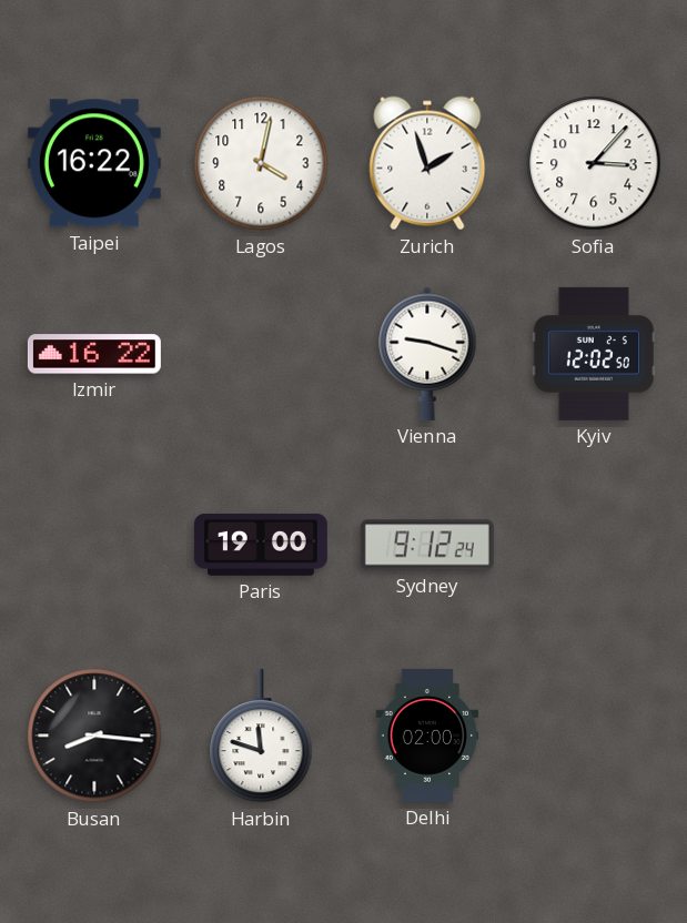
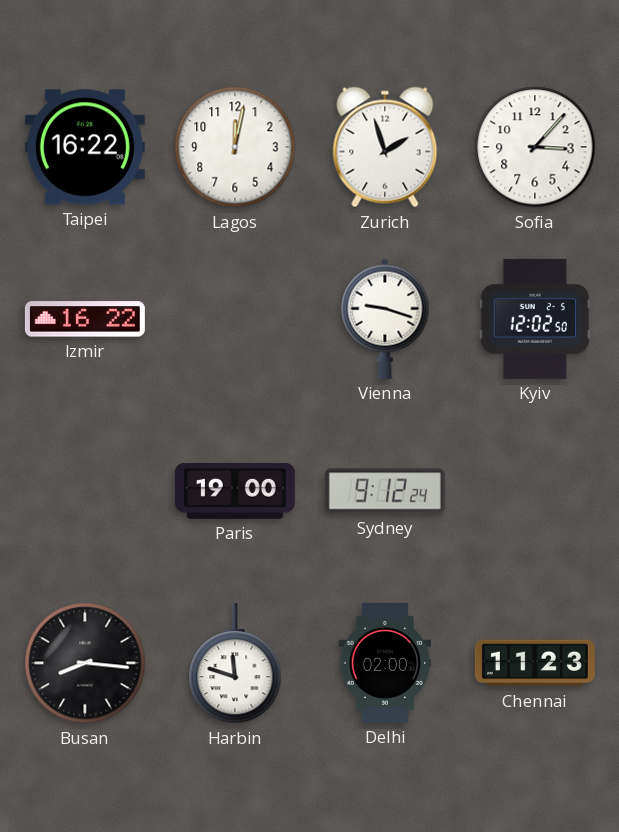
Lagos: 4:02 -> 12:02
Chennai: none -> 11:23
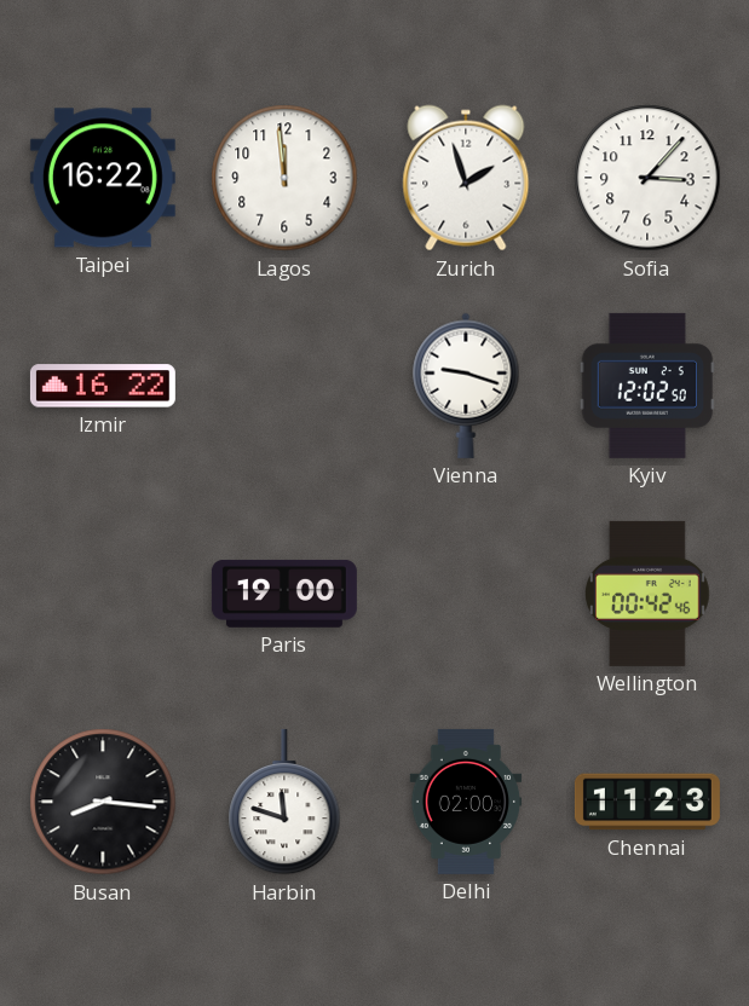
Lagos: 12:02 -> 11:59
Sydney: 9:12 -> none
Wellington: none -> 00:42
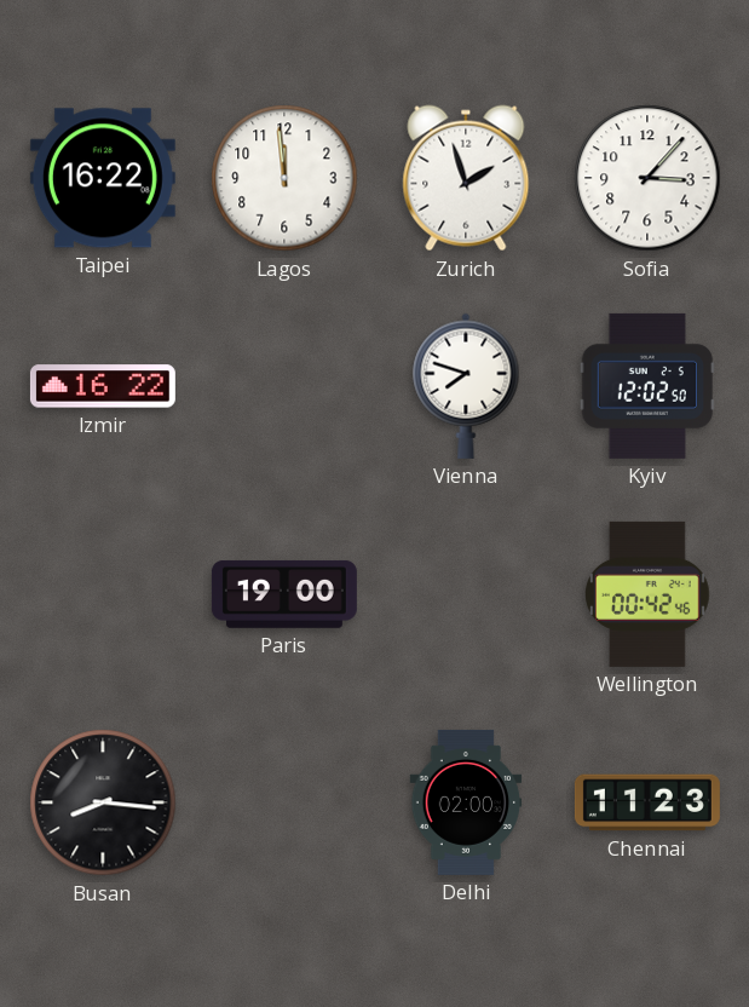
Vienna: 9:18 -> 7:48
Harbin: 11:48 -> none
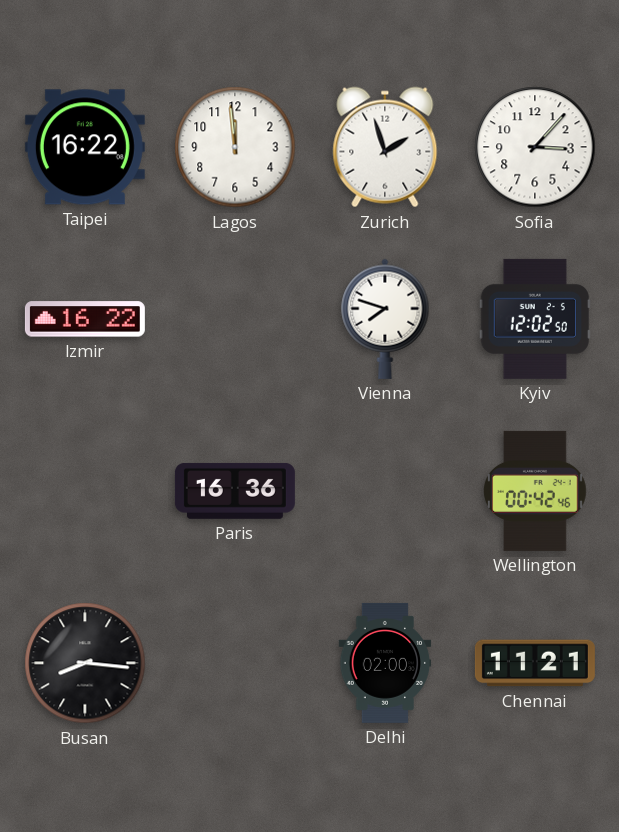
Paris: 19:00 -> 16:36
Chennai: 11:23 -> 11:21
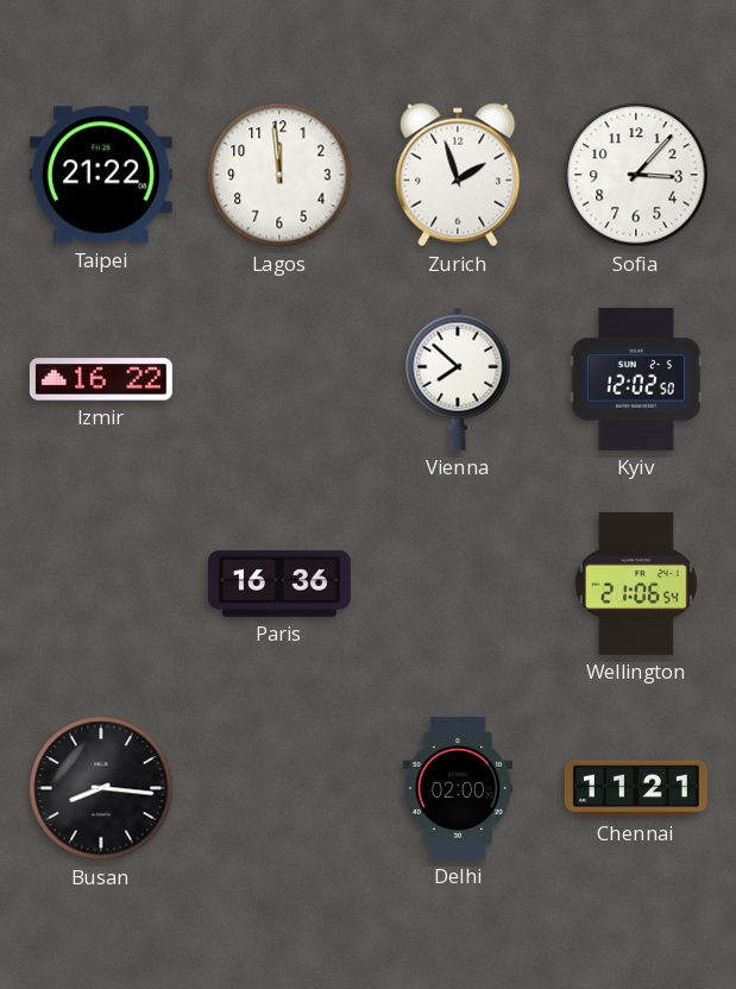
Taipei: 16:22 -> 21:22
Vienna: 7:48 -> 7:52
Wellington: 00:42 -> 21:06
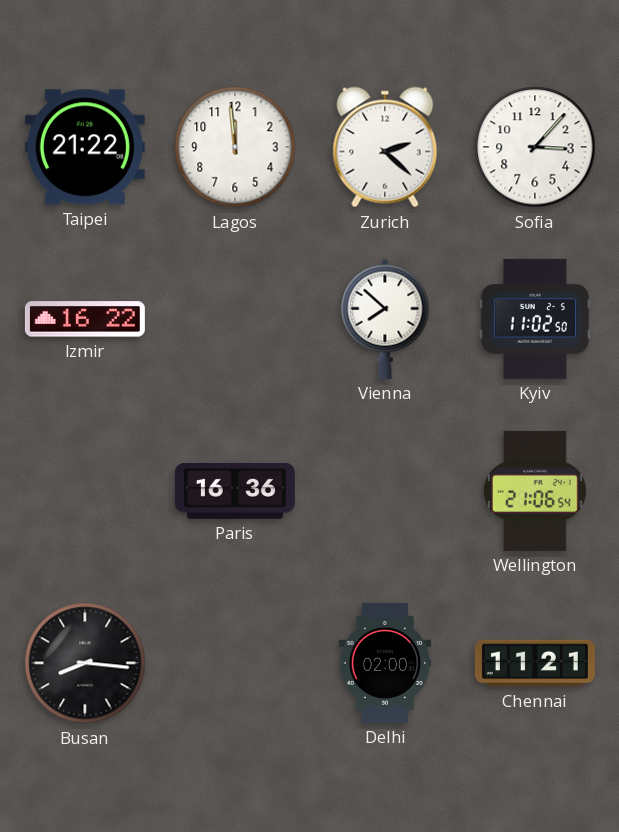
Zurich: 1:57 -> 2:22
Kyiv: 12:02 -> 11:02
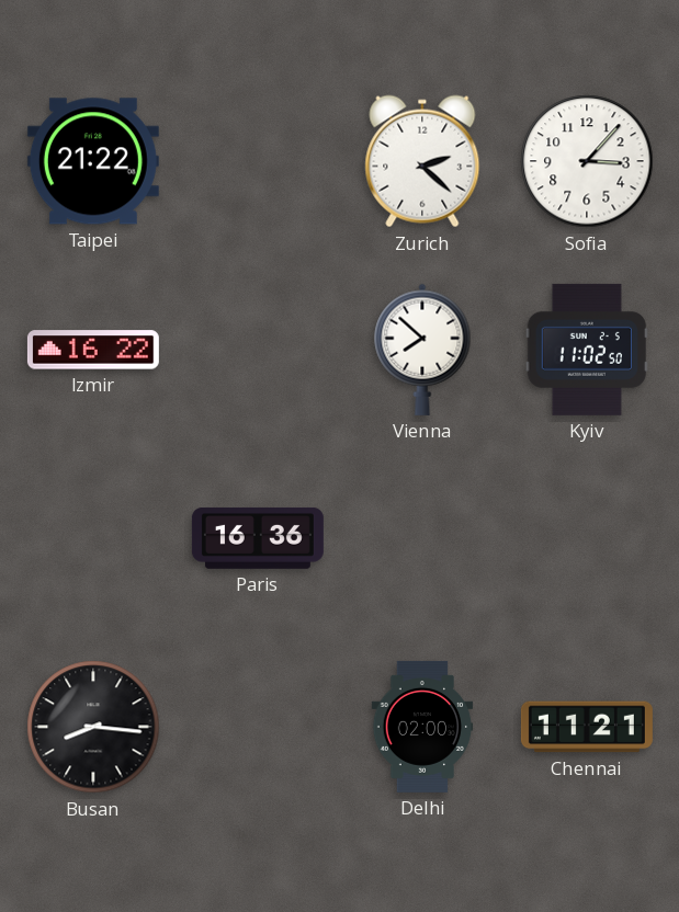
Lagos: 11:59 -> none
Wellington: 21:06 -> none
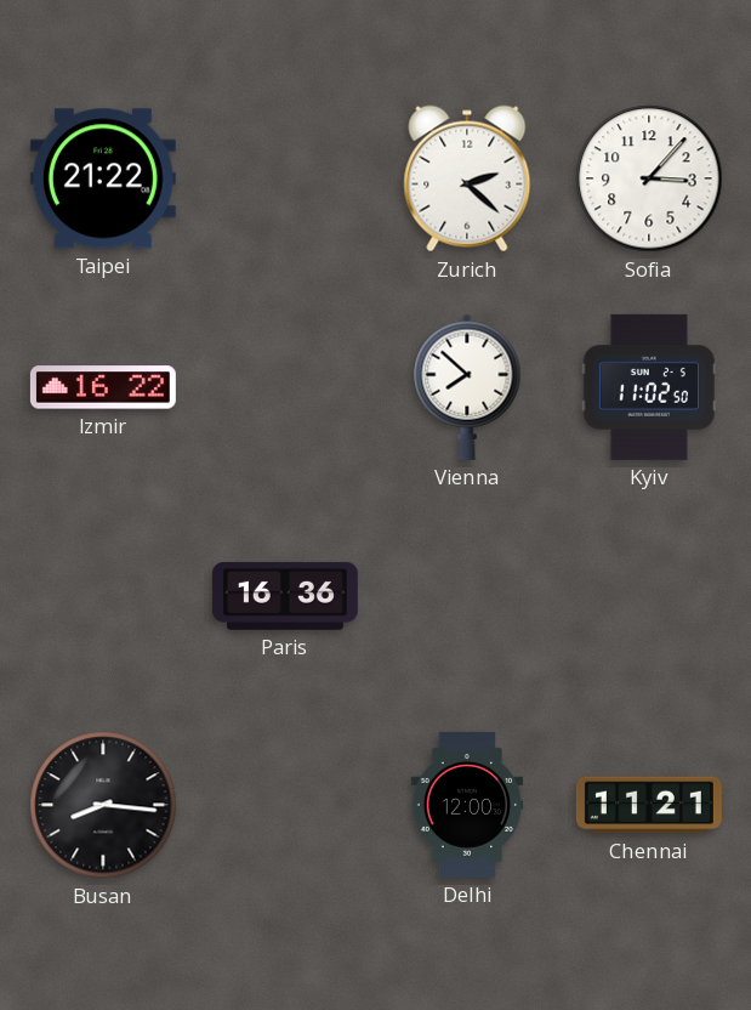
Delhi: 02:00 -> 12:00
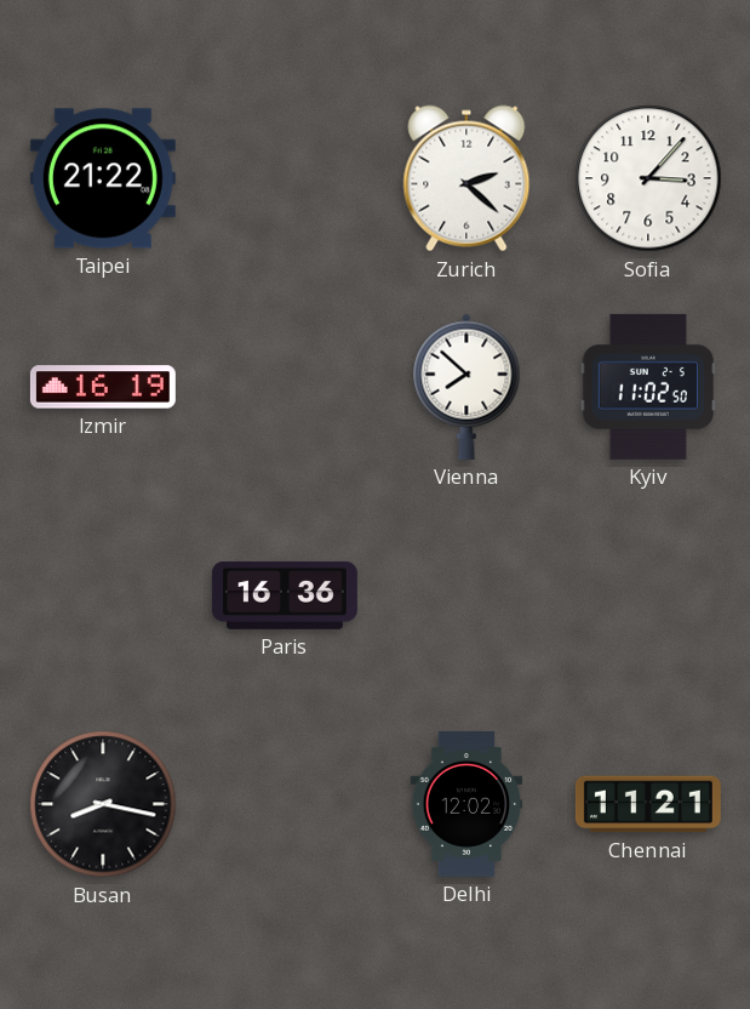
Izmir: 16:22 -> 16:19
Busan: 8:16 -> 8:17
Delhi: 12:00 -> 12:02
